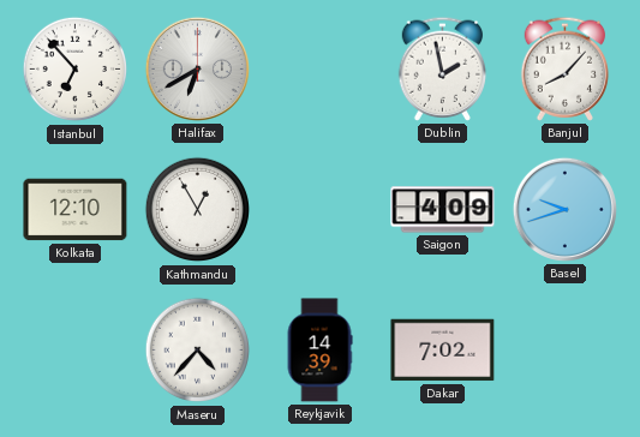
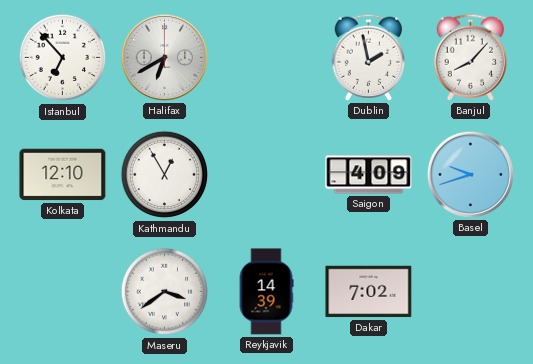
Maseru: 4:37 -> 3:39
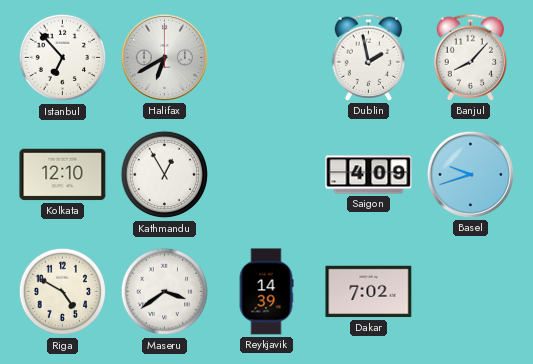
Riga: none -> 4:50
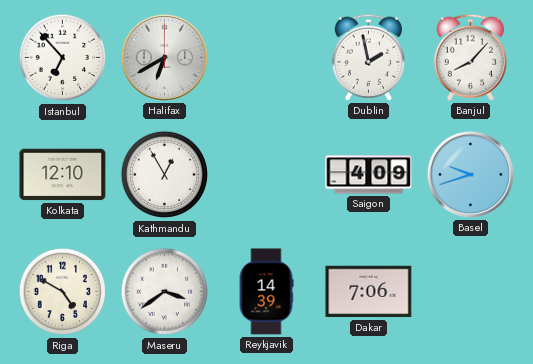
Dakar: 7:02 -> 7:06
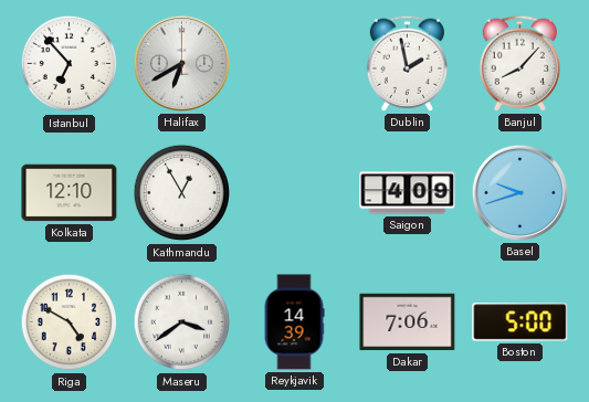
Boston: none -> 5:00
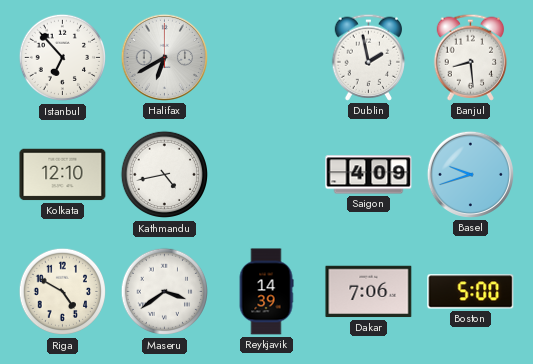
Banjul: 8:07 -> 8:29
Kathmandu: 12:55 -> 4:43
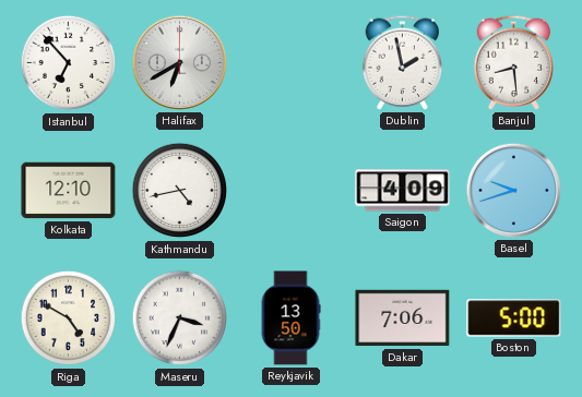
Maseru: 3:39 -> 3:34
Reykjavik: 14:39 -> 13:50
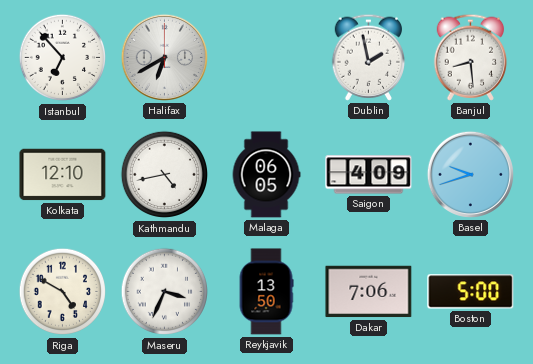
Malaga: none -> 06:05
